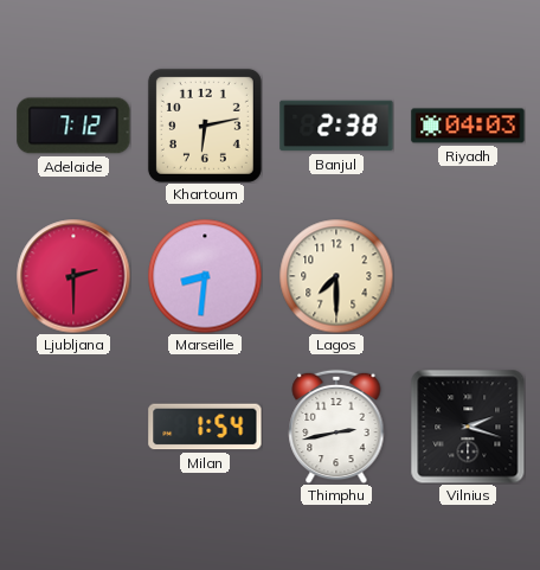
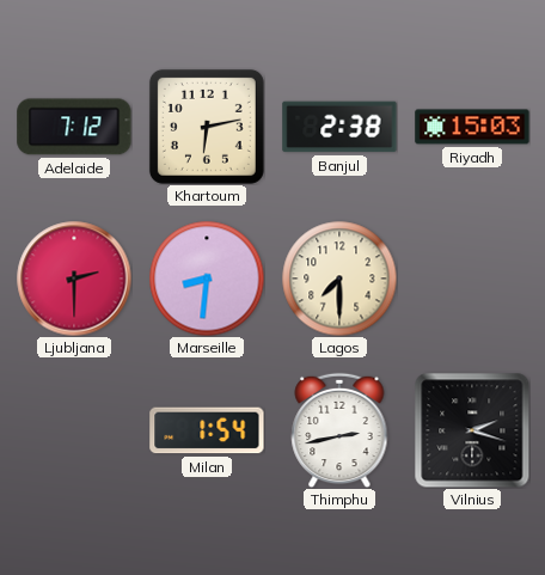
Riyadh: 04:03 -> 15:03
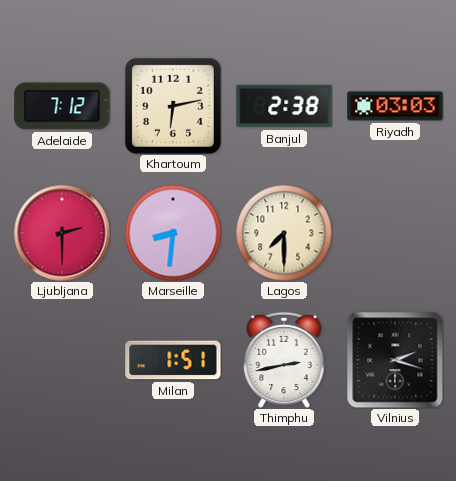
Riyadh: 15:03 -> 03:03
Milan: 1:54 -> 1:51
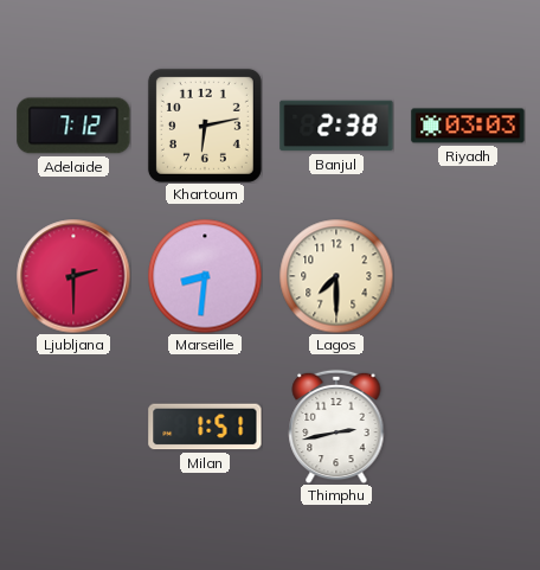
Vilnius: 2:18 -> none
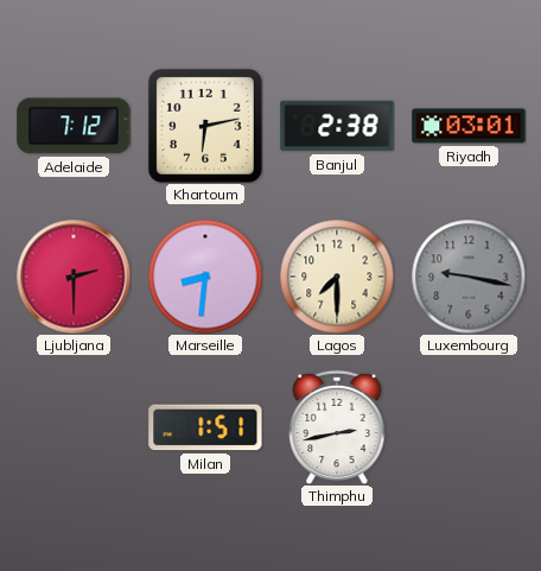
Riyadh: 03:03 -> 03:01
Luxembourg: none -> 9:17
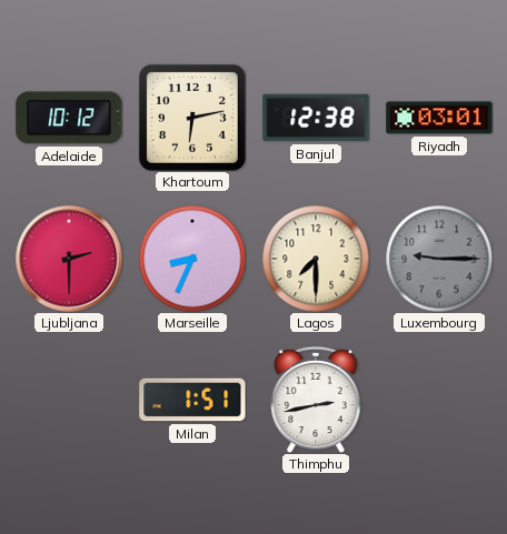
Adelaide: 7:12 -> 10:12
Banjul: 2:38 -> 12:38
Marseille: 8:31 -> 8:34
Luxembourg: 9:17 -> 9:15
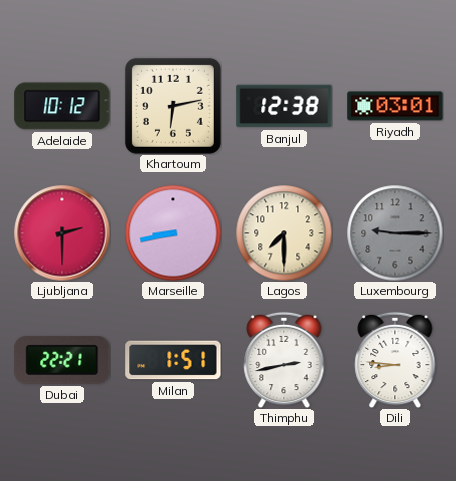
Marseille: 8:34 -> 8:43
Dubai: none -> 22:21
Dili: none -> 8:46
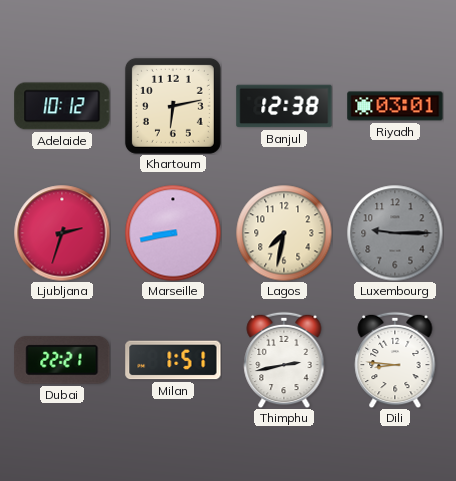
Ljubljana: 2:30 -> 2:33
Lagos: 7:30 -> 7:32
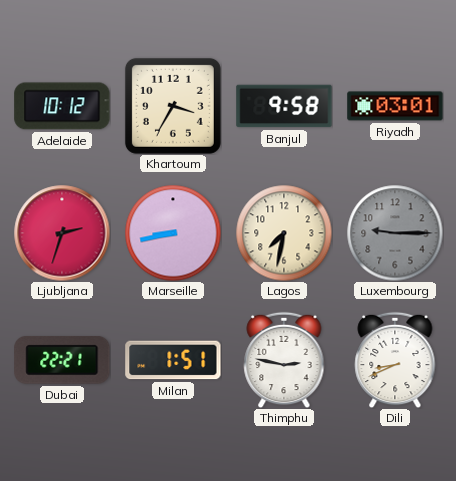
Khartoum: 6:13 -> 3:35
Banjul: 12:38 -> 9:58
Thimphu: 2:43 -> 2:47
Dili: 8:46 -> 8:41
